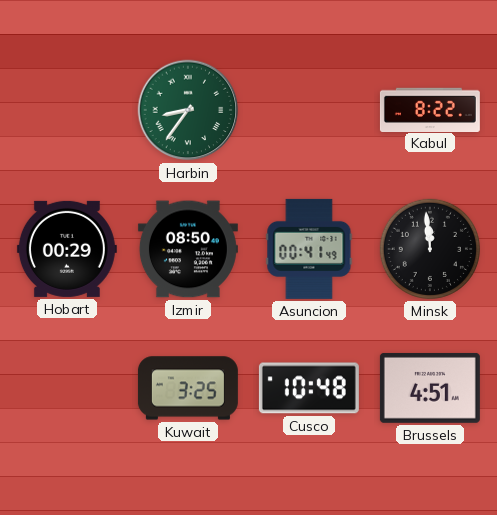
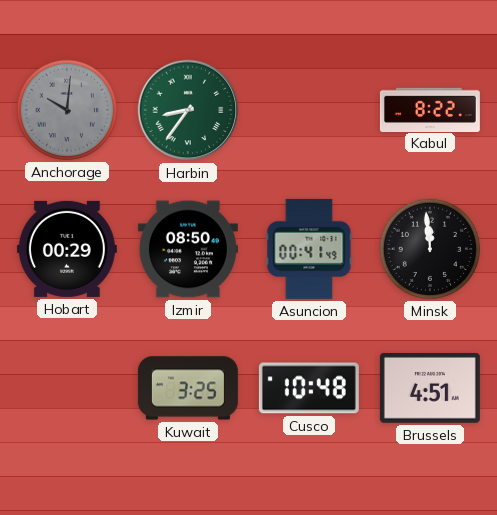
Anchorage: none -> 10:01
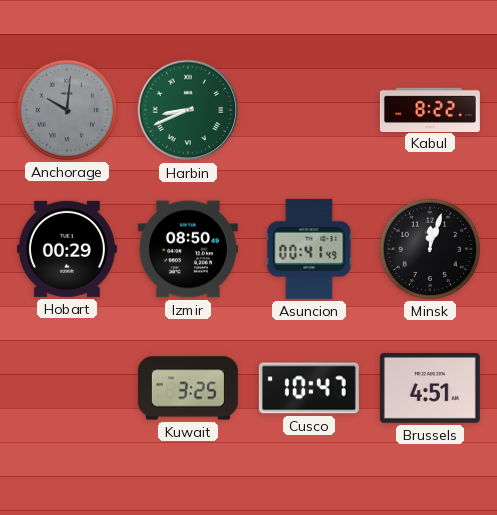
Harbin: 8:36 -> 8:41
Minsk: 11:59 -> 12:03
Cusco: 10:48 -> 10:47
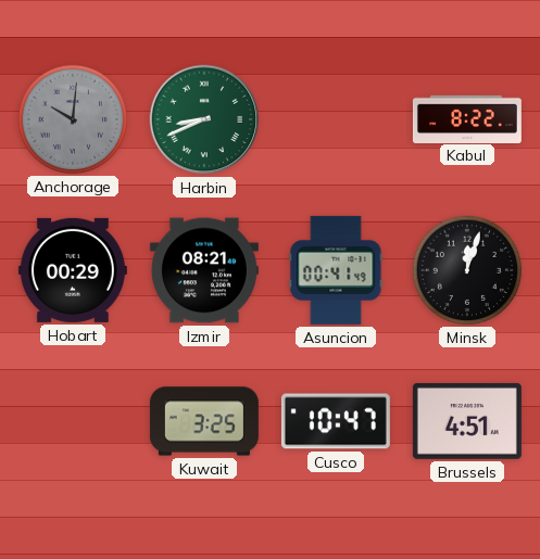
Izmir: 08:50 -> 08:21
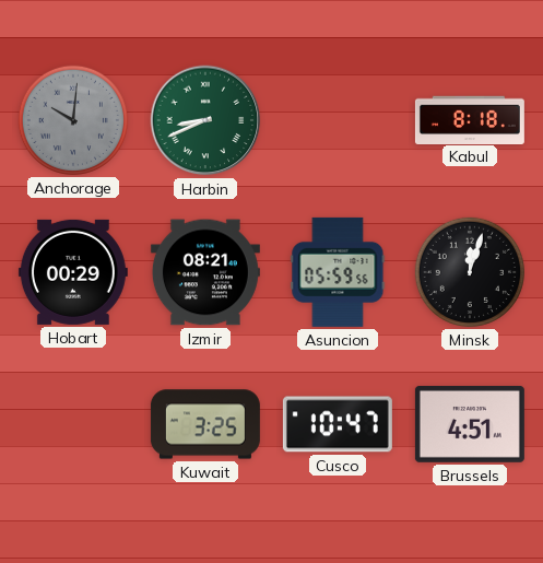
Kabul: 8:22 -> 8:18
Asuncion: 00:41 -> 05:59
